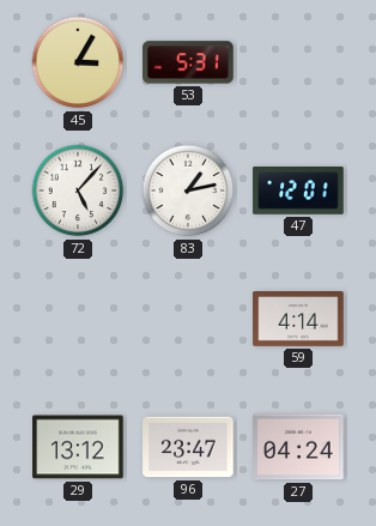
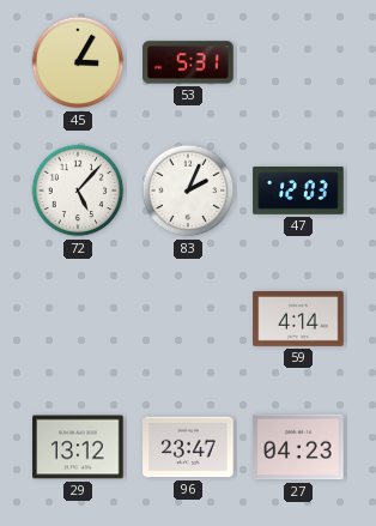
83: 1:13 -> 2:04
47: 12:01 -> 12:03
27: 04:24 -> 04:23
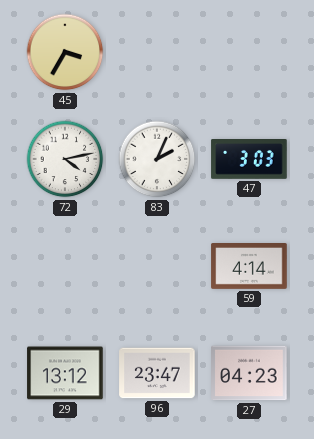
45: 3:05 -> 3:35
53: 5:31 -> none
72: 5:07 -> 4:13
47: 12:03 -> 3:03
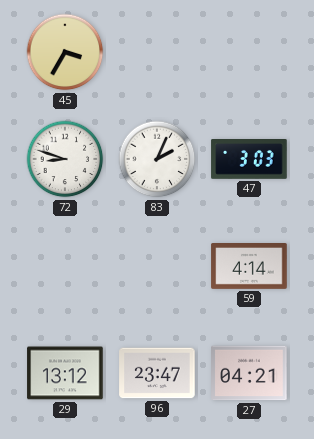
72: 4:13 -> 8:48
27: 04:23 -> 04:21
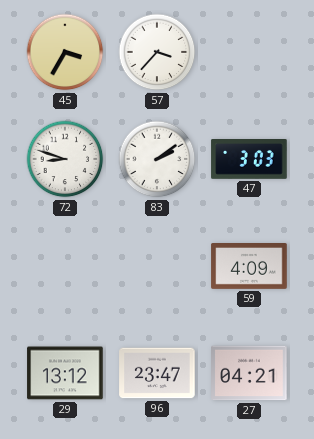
57: none -> 3:37
83: 2:04 -> 2:09
59: 4:14 -> 4:09
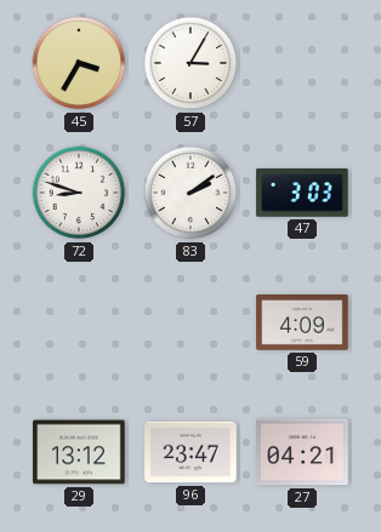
57: 3:37 -> 3:05
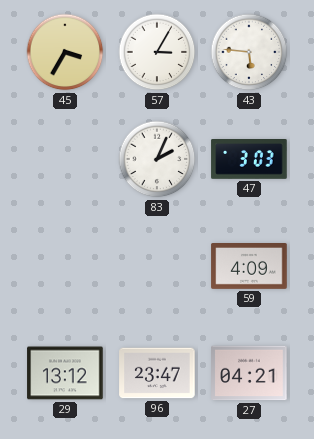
43: none -> 5:46
72: 8:48 -> none
83: 2:09 -> 2:04
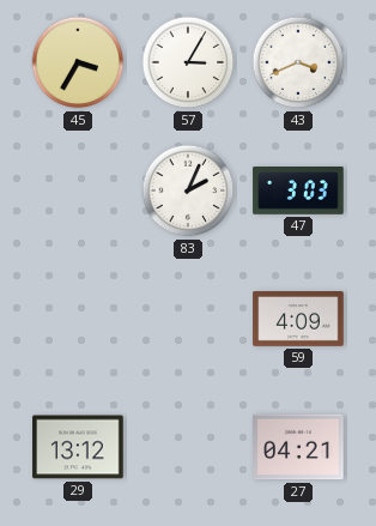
43: 5:46 -> 3:41
96: 23:47 -> none
